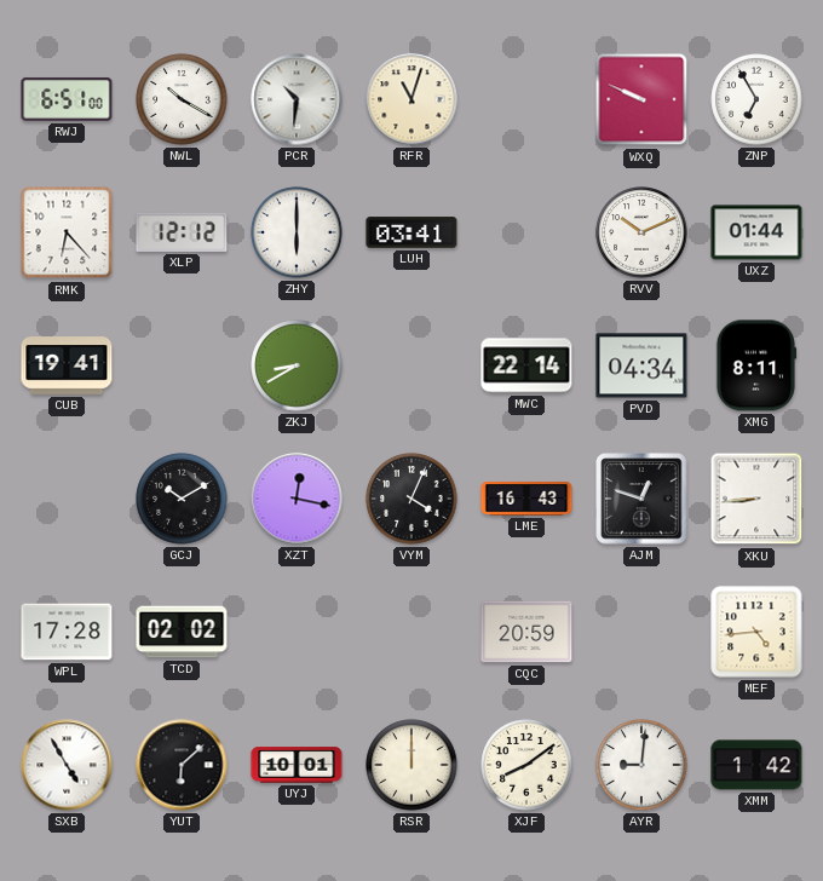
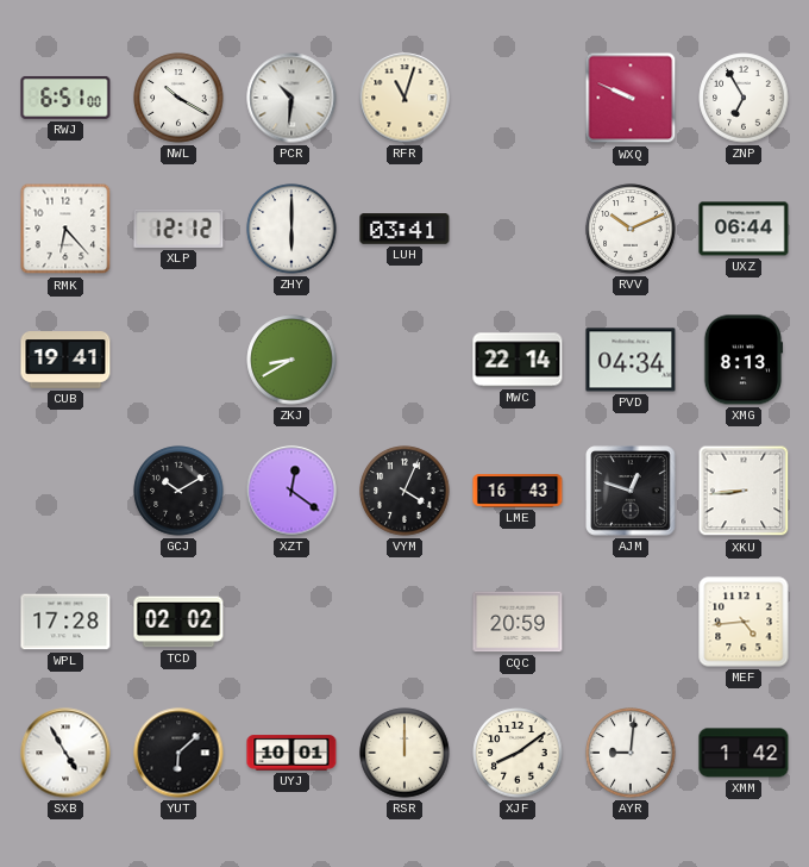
UXZ: 01:44 -> 06:44
XMG: 8:11 -> 8:13
XZT: 12:17 -> 12:21
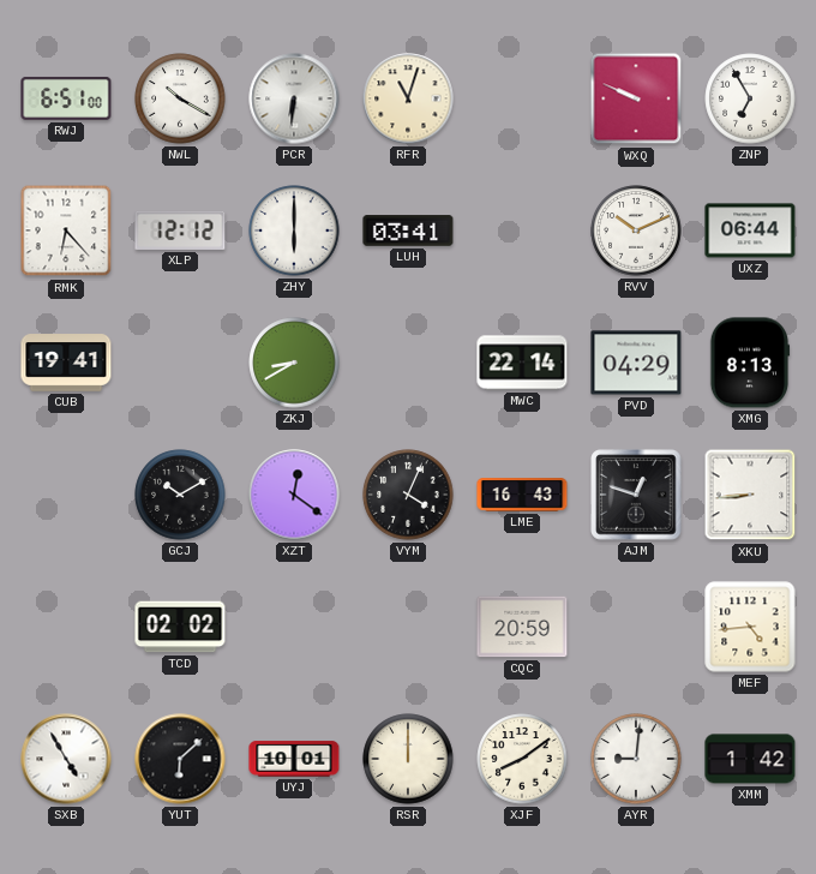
PCR: 10:31 -> 6:31
PVD: 04:34 -> 04:29
WPL: 17:28 -> none
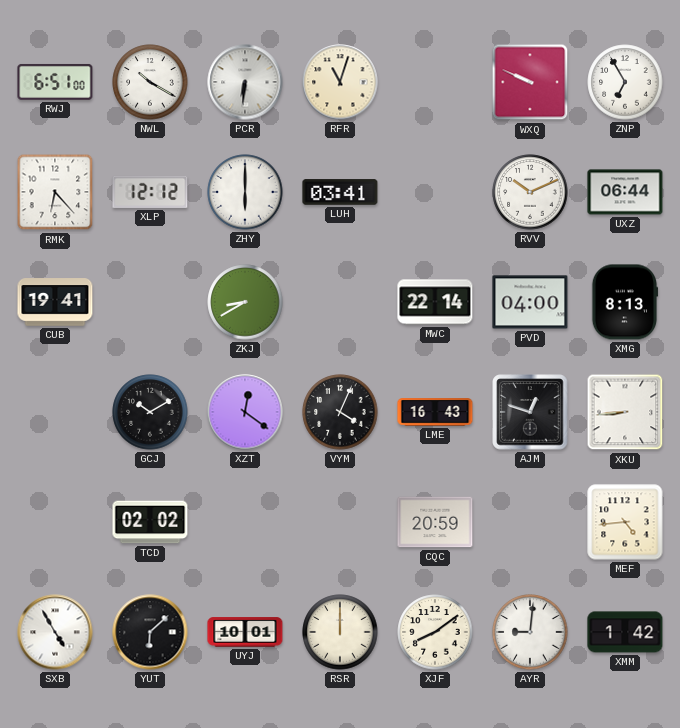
PVD: 04:29 -> 04:00
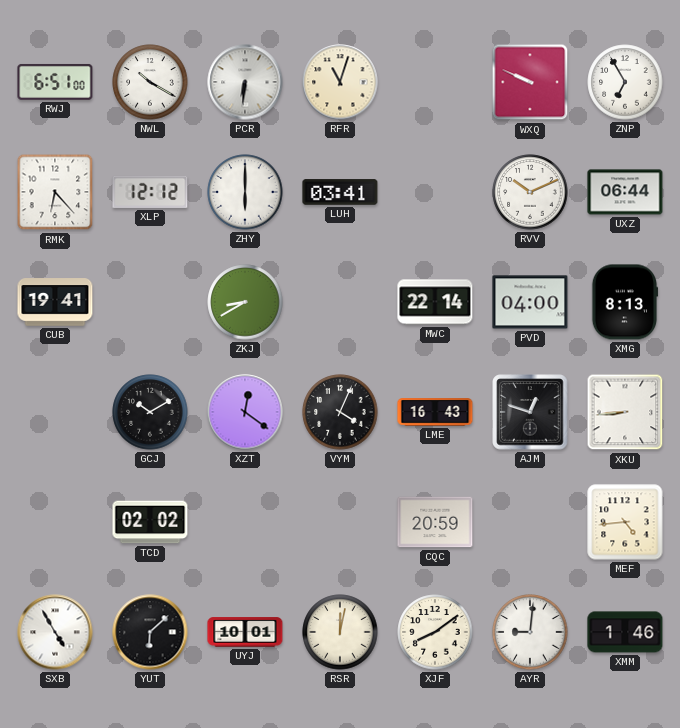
RSR: 12:00 -> 12:02
XMM: 1:42 -> 1:46
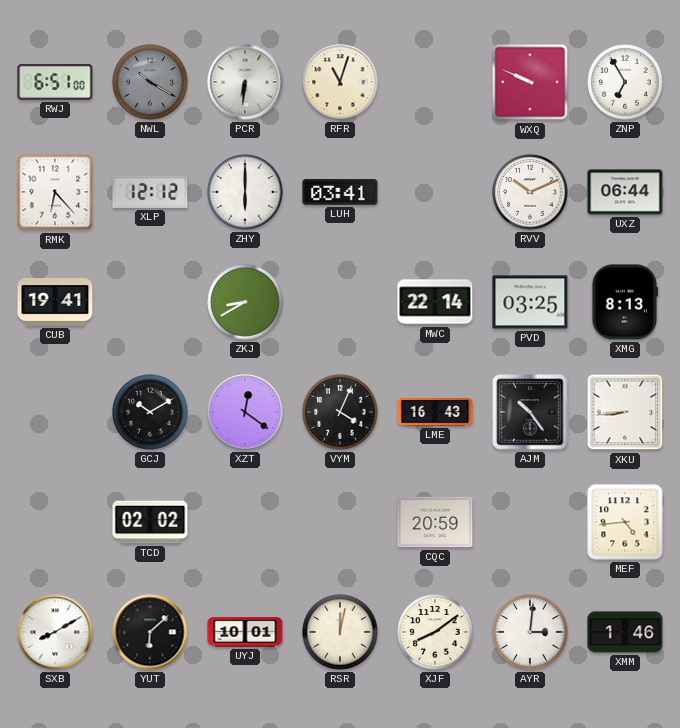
NWL dial: white -> grey
PVD: 04:00 -> 03:25
AJM: 12:48 -> 10:24
SXB: 4:55 -> 8:10
AYR: 9:01 -> 3:01
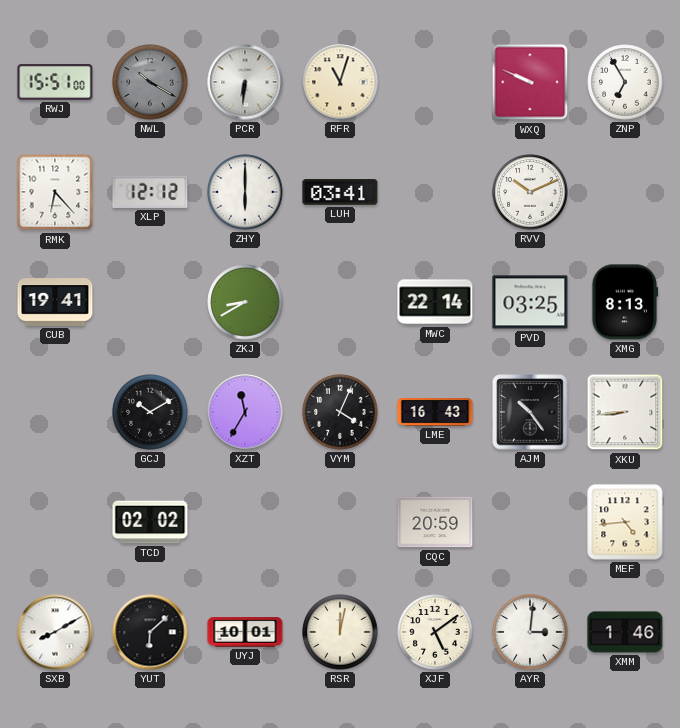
RWJ: 6:51 -> 15:51
UXZ: 06:44 -> none
XZT: 12:21 -> 11:35
XJF: 8:09 -> 5:09
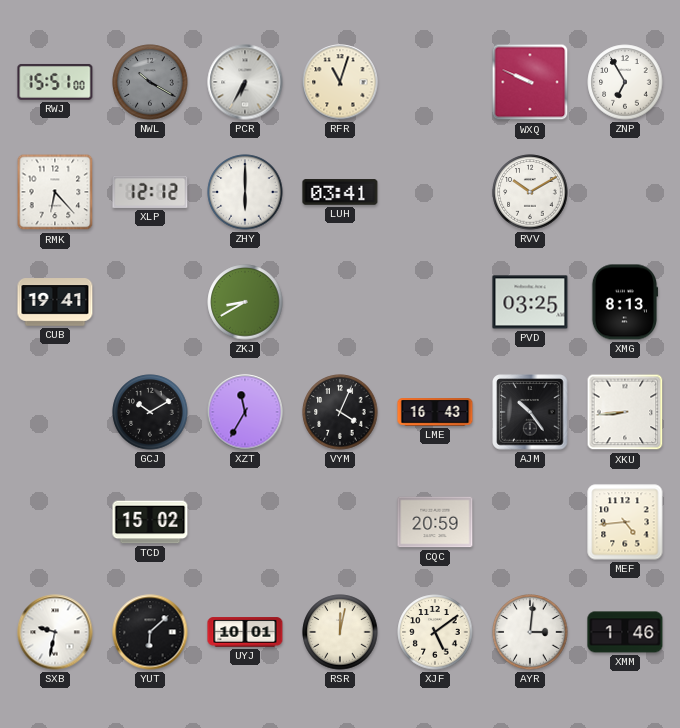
PCR: 6:31 -> 6:35
RVV: 10:11 -> 10:10
MWC: 22:14 -> none
TCD: 02:02 -> 15:02
SXB: 8:10 -> 9:32
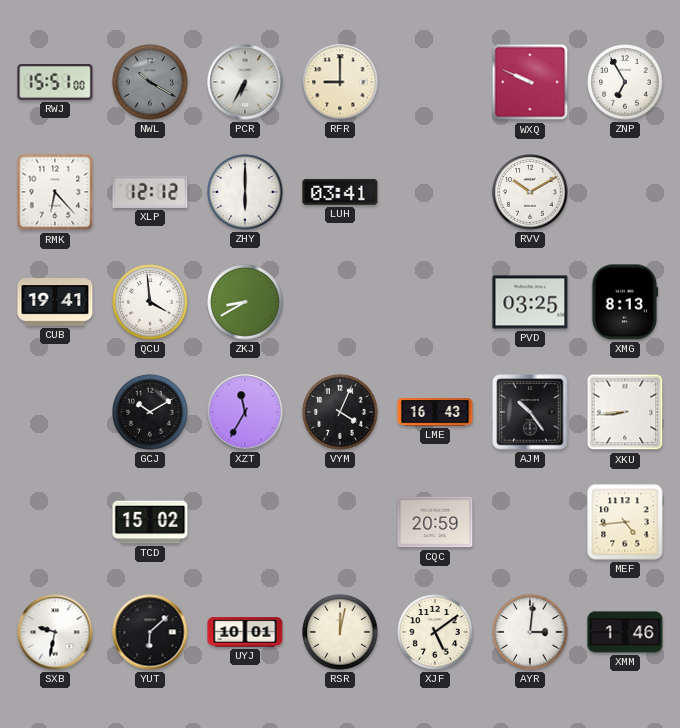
RFR: 11:03 -> 9:00
QCU: none -> 3:59
